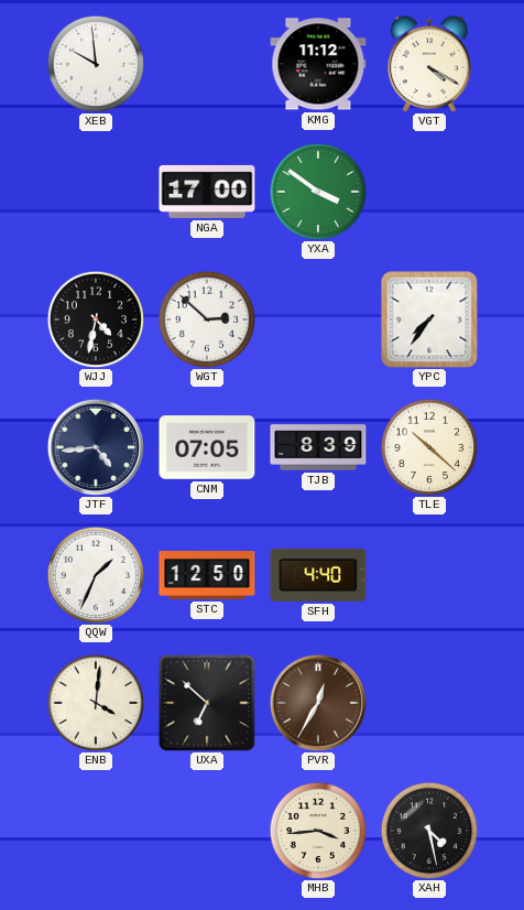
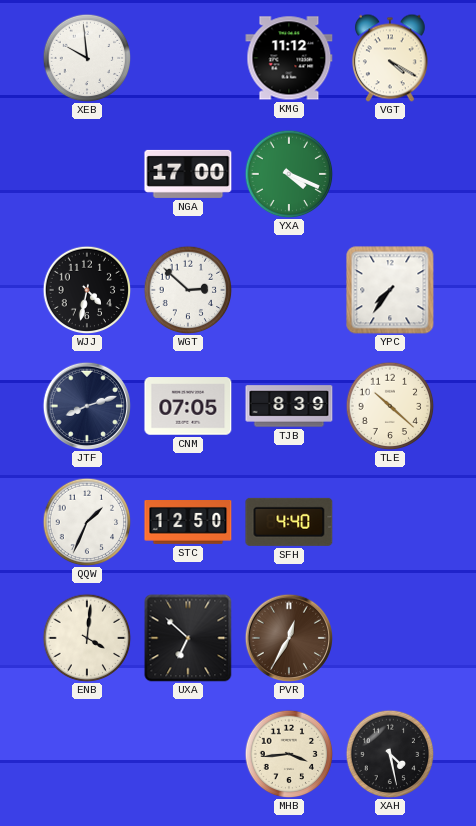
YXA: 3:51 -> 4:19
JTF: 4:44 -> 8:12
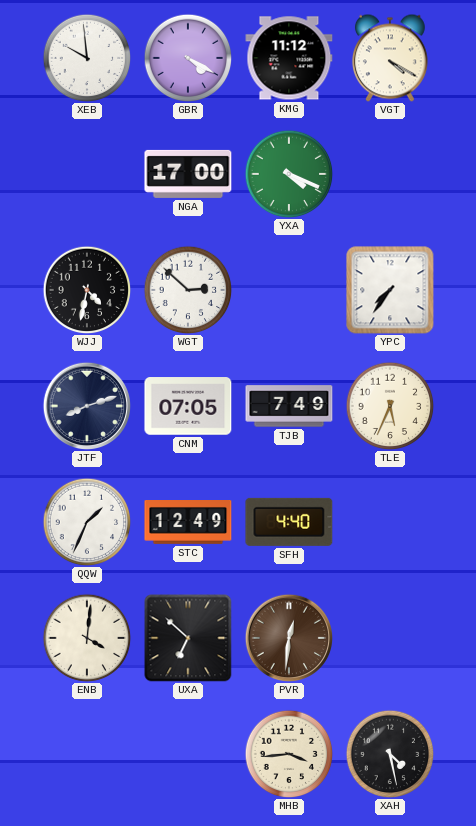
GBR: none -> 4:20
TJB: 8:39 -> 7:49
TLE: 10:22 -> 5:34
STC: 12:50 -> 12:49
PVR: 12:35 -> 12:31
